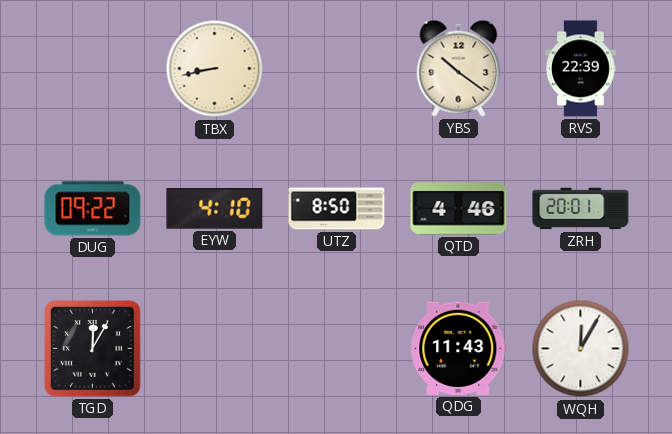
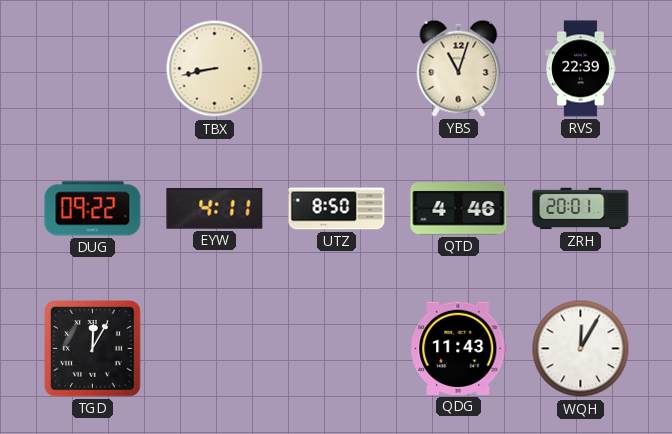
YBS: 10:21 -> 11:03
EYW: 4:10 -> 4:11
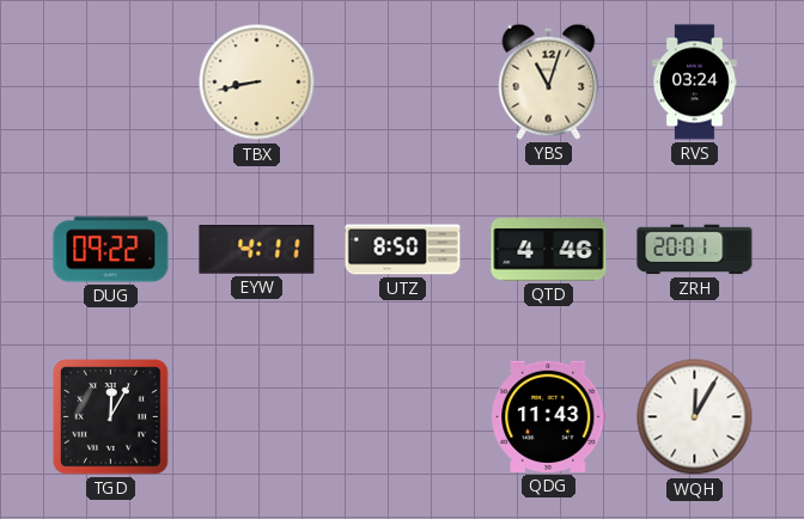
RVS: 22:39 -> 03:24
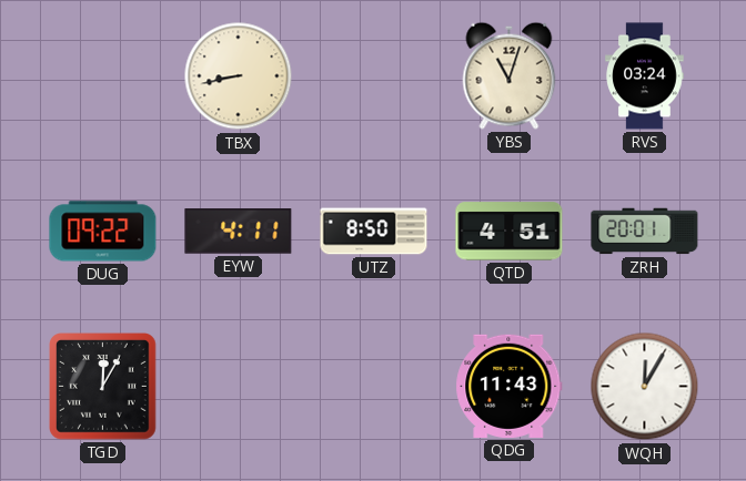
QTD: 4:46 -> 4:51
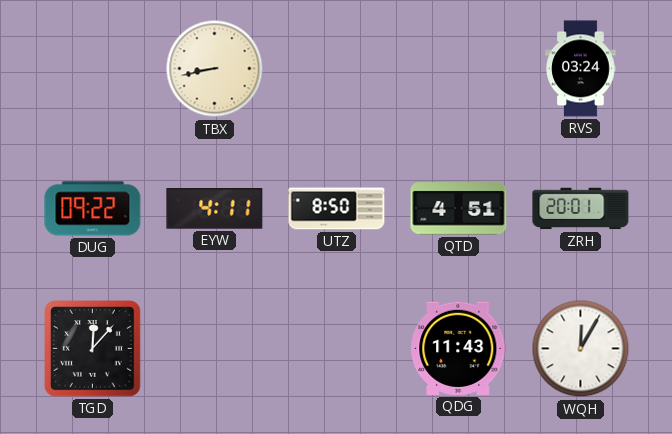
YBS: 11:03 -> none
TGD: 12:05 -> 12:07
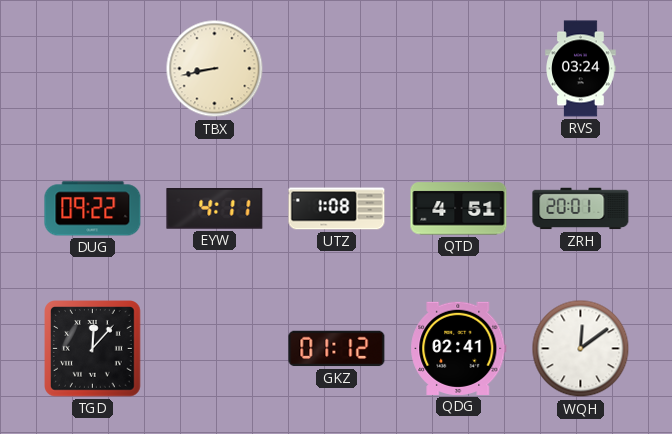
UTZ: 8:50 -> 1:08
GKZ: none -> 01:12
QDG: 11:43 -> 02:41
WQH: 12:05 -> 12:09
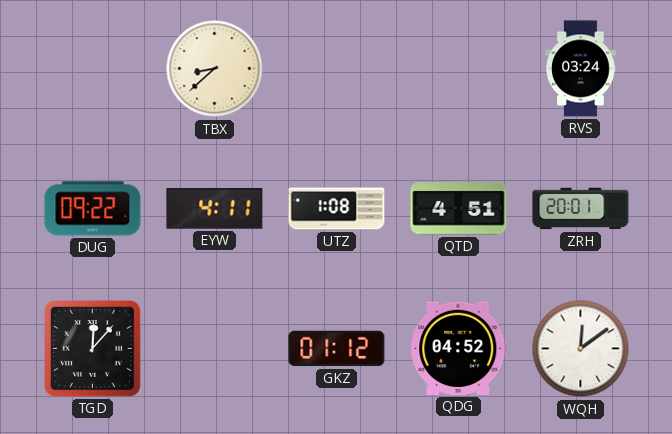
TBX: 8:43 -> 8:38
QDG: 02:41 -> 04:52
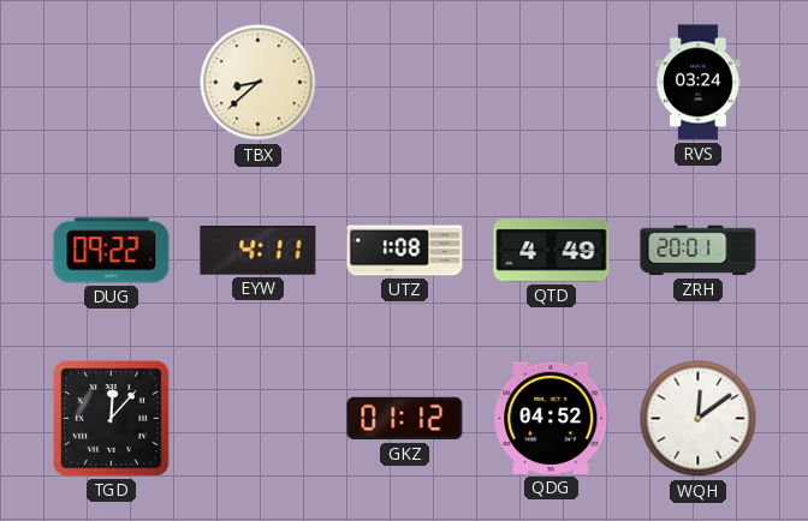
QTD: 4:51 -> 4:49
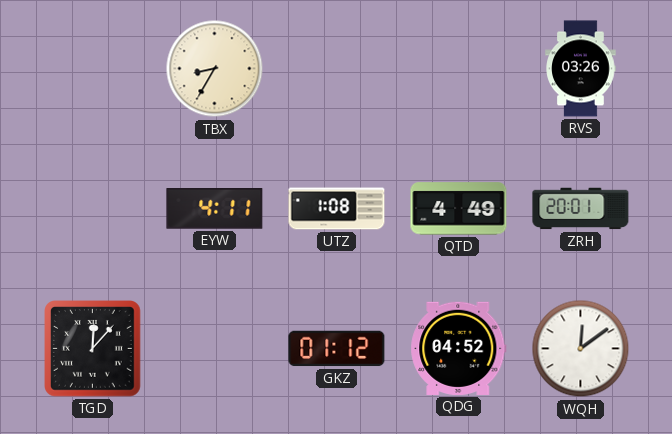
TBX: 8:38 -> 8:35
RVS: 03:24 -> 03:26
DUG: 09:22 -> none
